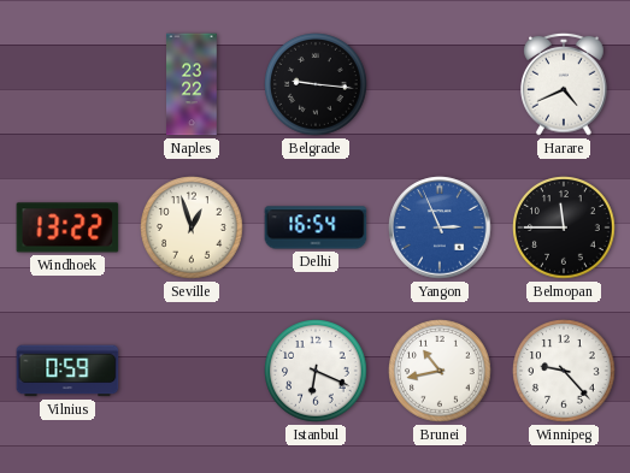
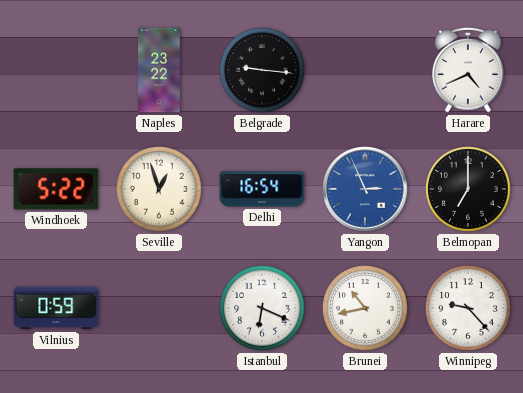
Windhoek: 13:22 -> 5:22
Belmopan: 11:45 -> 7:00
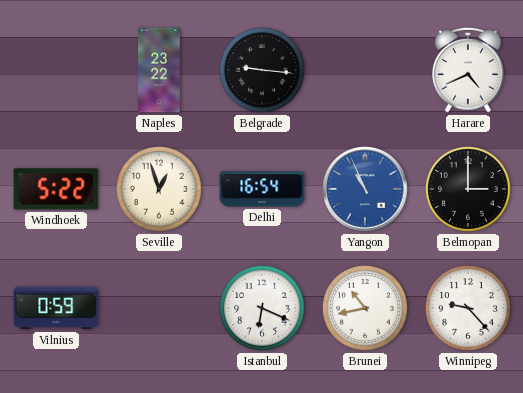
Yangon: 2:56 -> 10:56
Belmopan: 7:00 -> 3:00
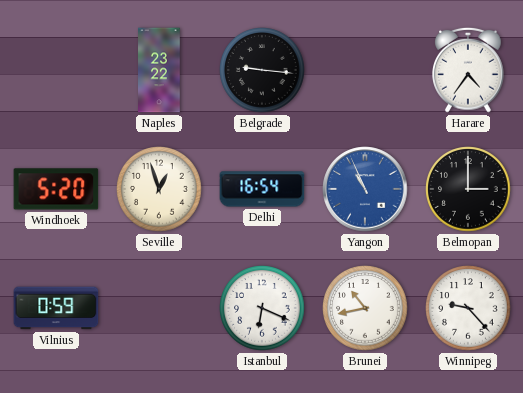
Harare: 4:41 -> 4:36
Windhoek: 5:22 -> 5:20
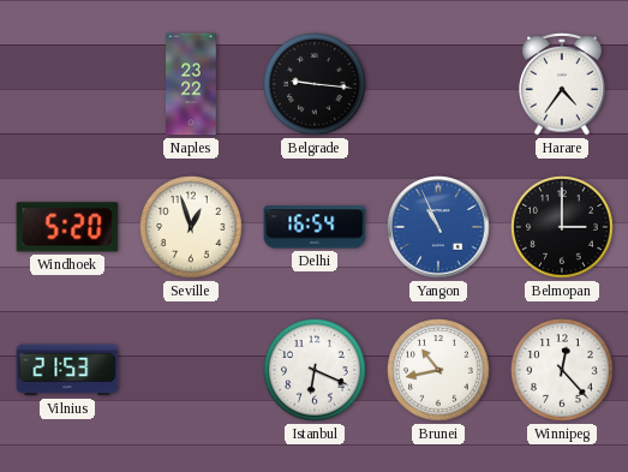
Vilnius: 0:59 -> 21:53
Winnipeg: 9:23 -> 12:23
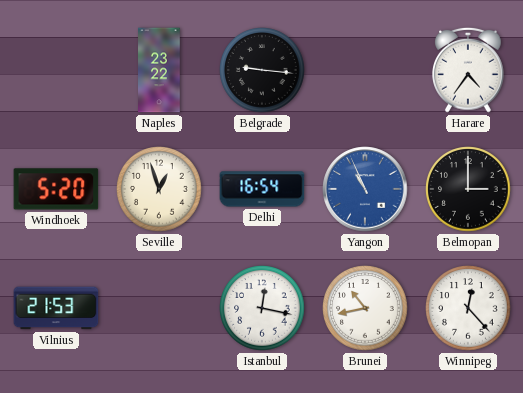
Istanbul: 6:19 -> 12:17
